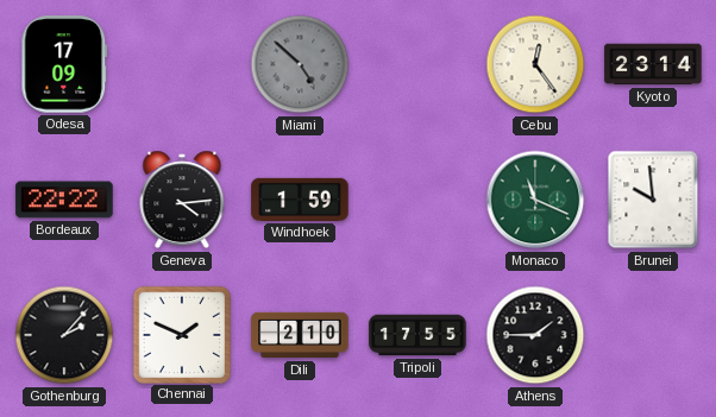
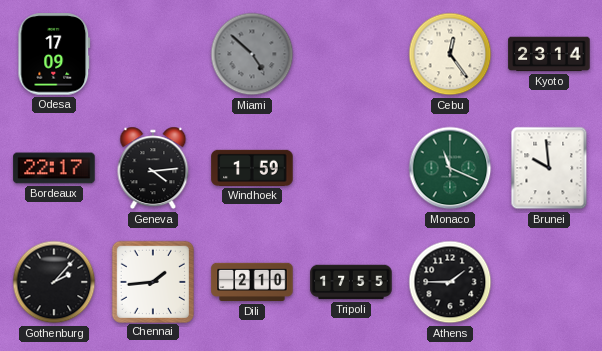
Bordeaux: 22:22 -> 22:17
Chennai: 1:49 -> 1:44
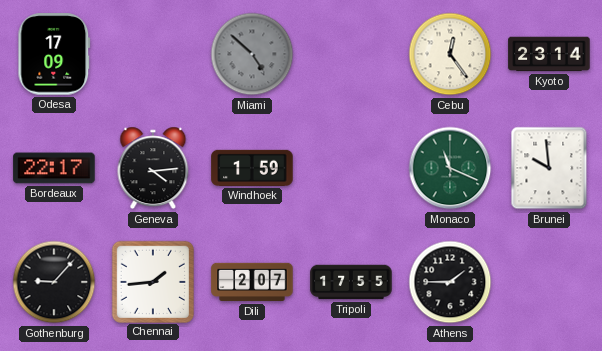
Gothenburg: 2:07 -> 9:07
Dili: 2:10 -> 2:07
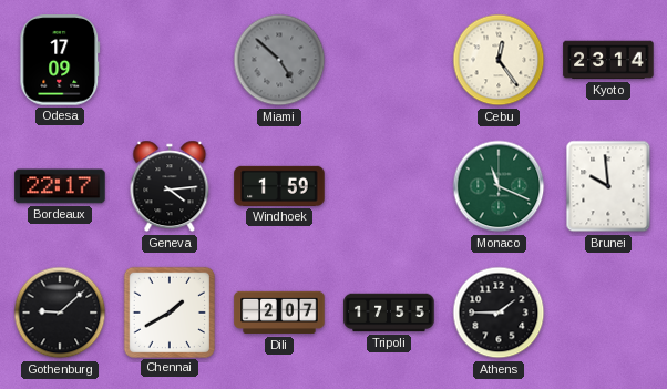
Gothenburg: 9:07 -> 9:08
Chennai: 1:44 -> 1:40
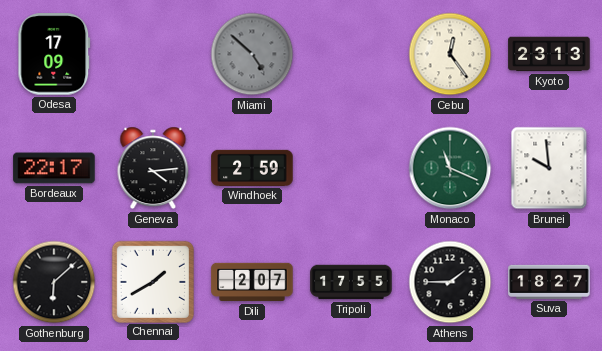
Kyoto: 23:14 -> 23:13
Windhoek: 1:59 -> 2:59
Gothenburg: 9:08 -> 6:08
Suva: none -> 18:27
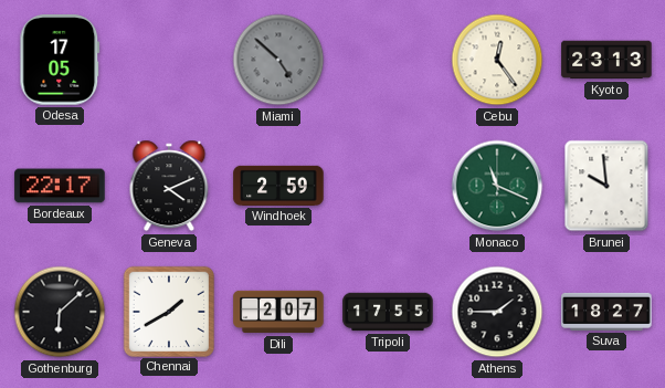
Odesa: 17:09 -> 17:05
Geneva: 4:14 -> 4:11
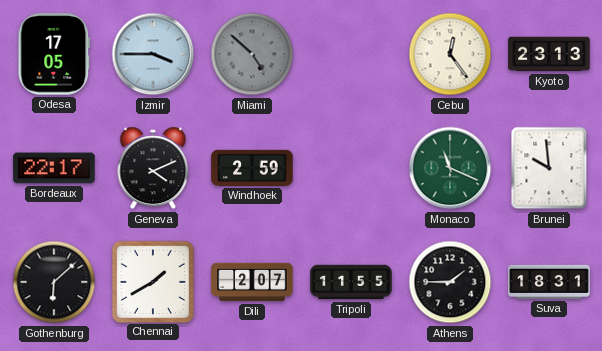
Izmir: none -> 3:45
Tripoli: 17:55 -> 11:55
Suva: 18:27 -> 18:31
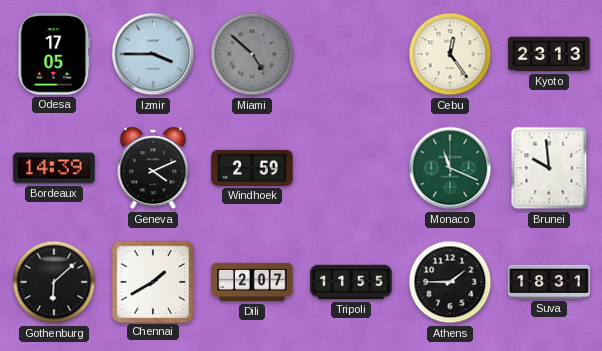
Bordeaux: 22:17 -> 14:39
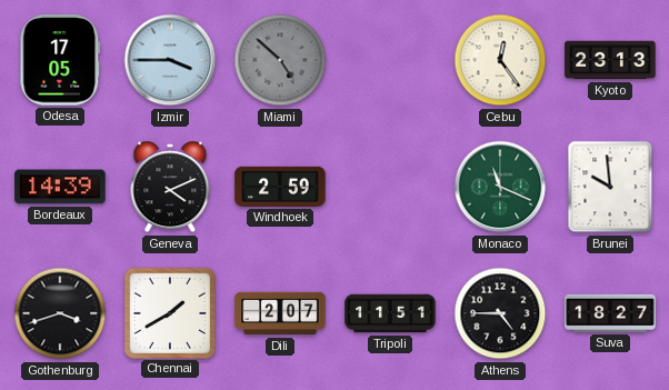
Gothenburg: 6:08 -> 3:42
Tripoli: 11:55 -> 11:51
Athens: 1:45 -> 4:45
Suva: 18:31 -> 18:27
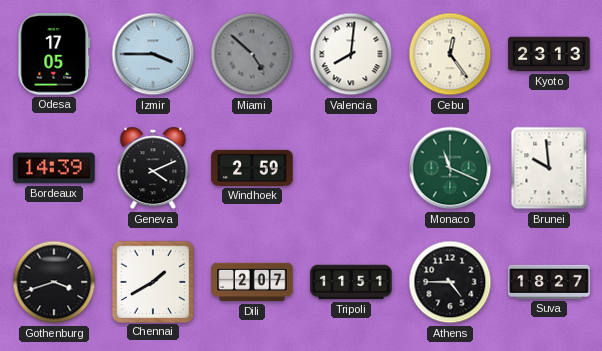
Valencia: none -> 8:01
